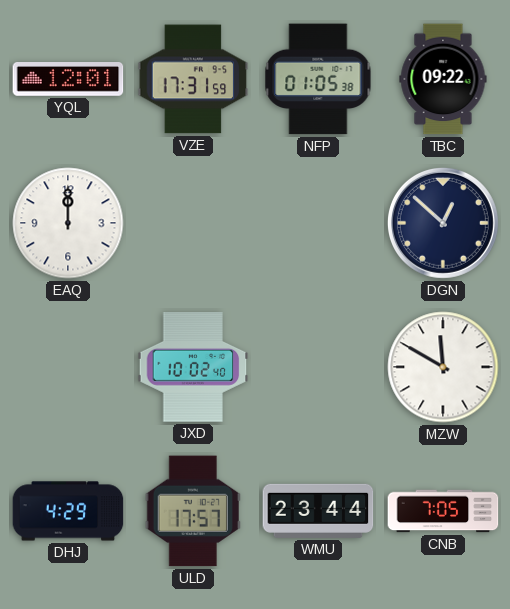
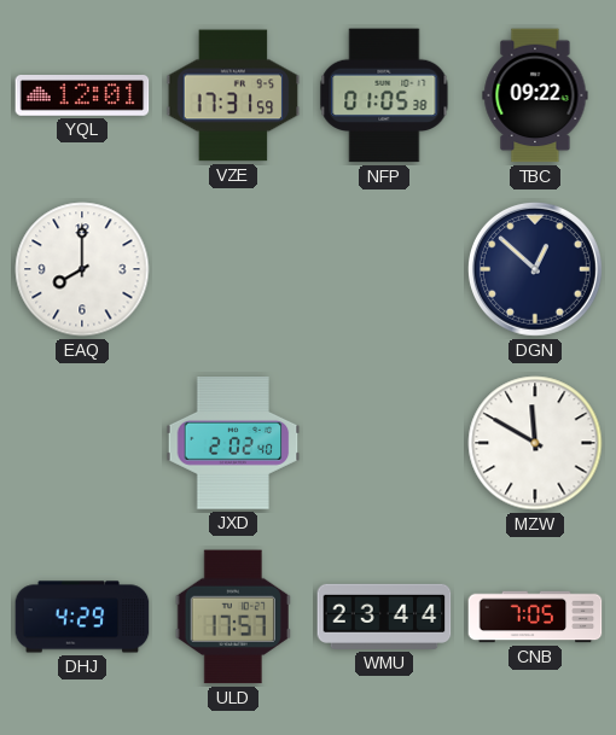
EAQ: 12:00 -> 8:00
JXD: 10:02 -> 2:02
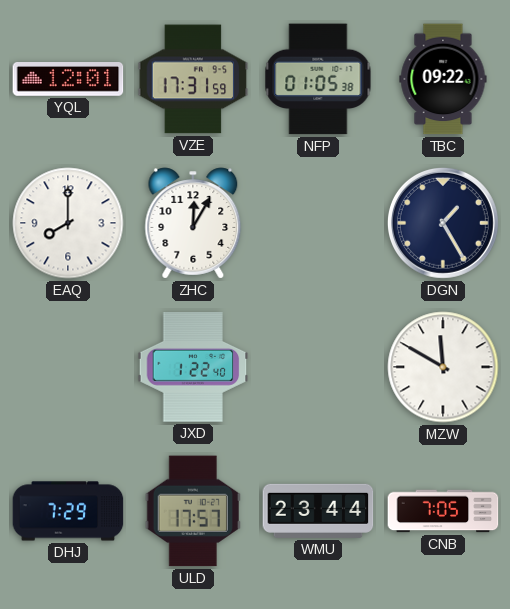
ZHC: none -> 12:05
DGN: 12:52 -> 1:25
JXD: 2:02 -> 1:22
DHJ: 4:29 -> 7:29
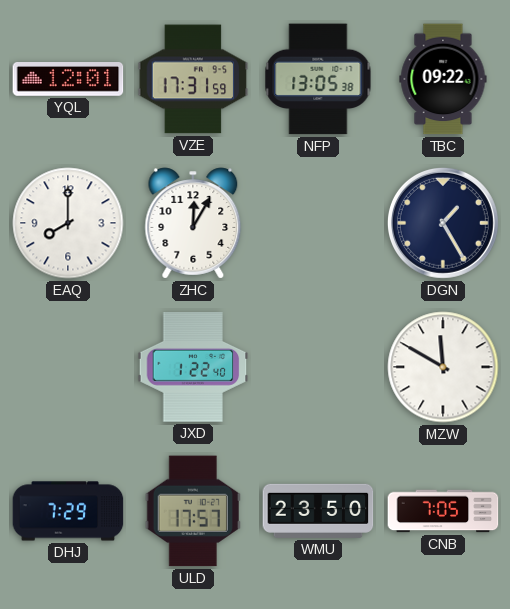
NFP: 01:05 -> 13:05
WMU: 23:44 -> 23:50
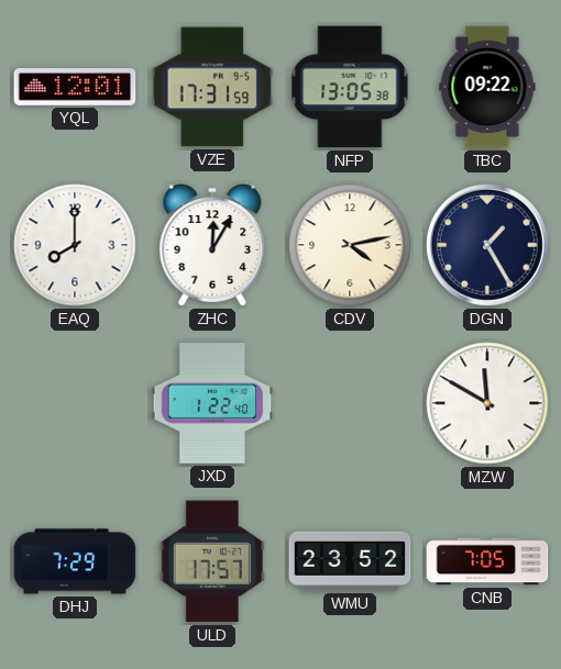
CDV: none -> 4:13
WMU: 23:50 -> 23:52
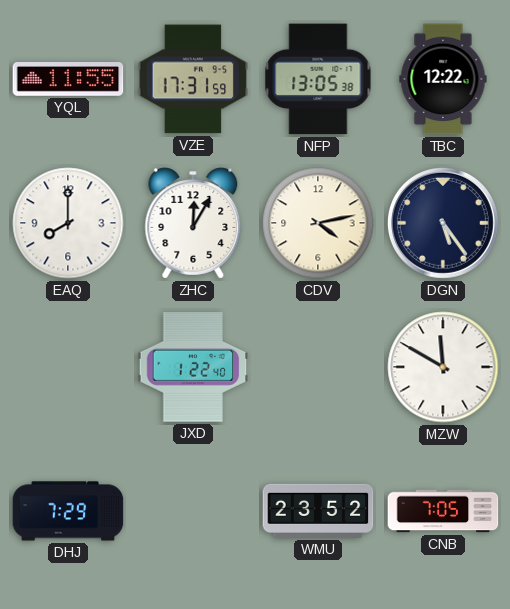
YQL: 12:01 -> 11:55
TBC: 09:22 -> 12:22
DGN: 1:25 -> 5:24
ULD: 17:57 -> none
